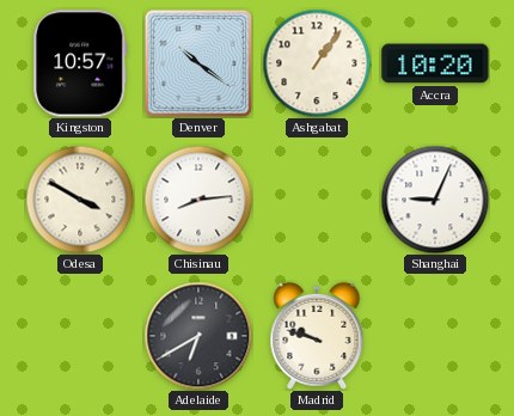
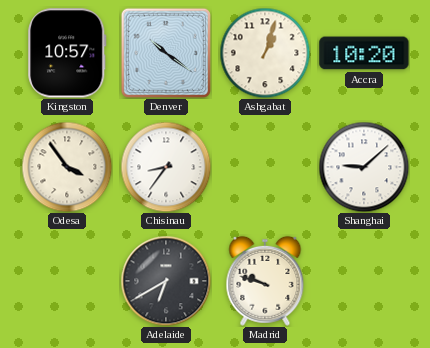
Ashgabat: 1:06 -> 1:03
Odesa: 3:50 -> 3:54
Chisinau: 8:14 -> 8:36
Shanghai: 9:04 -> 9:08
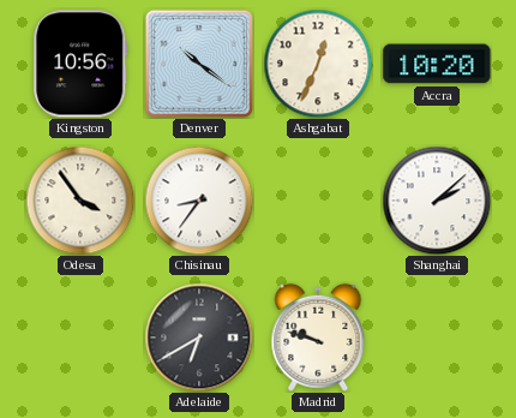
Kingston: 10:57 -> 10:56
Ashgabat: 1:03 -> 12:34
Shanghai: 9:08 -> 2:08
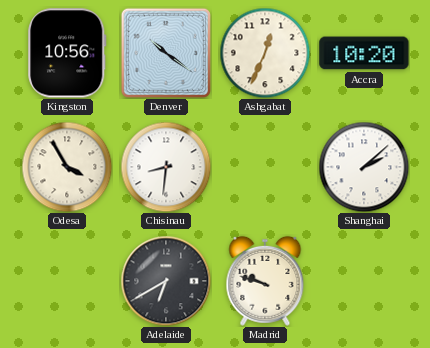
Odesa: 3:54 -> 3:55
Chisinau: 8:36 -> 8:31
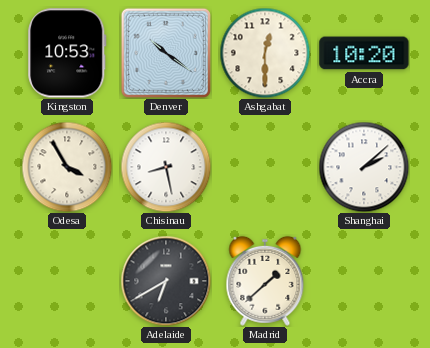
Kingston: 10:56 -> 10:53
Ashgabat: 12:34 -> 12:30
Chisinau: 8:31 -> 8:28
Madrid: 9:48 -> 1:38
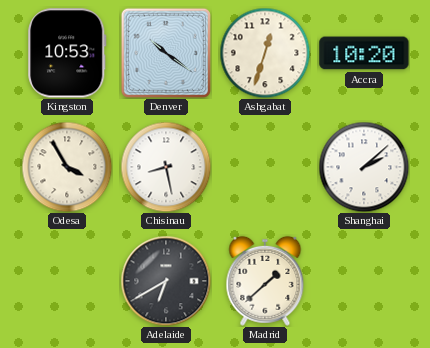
Ashgabat: 12:30 -> 12:33
